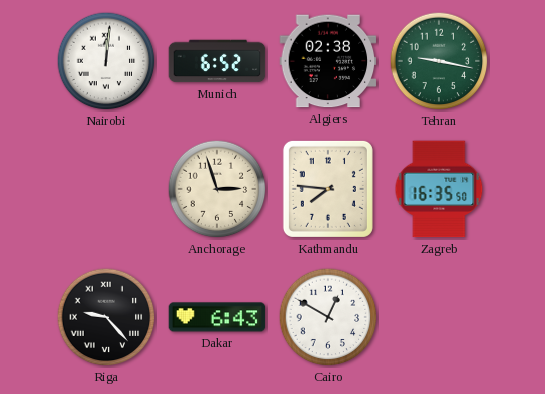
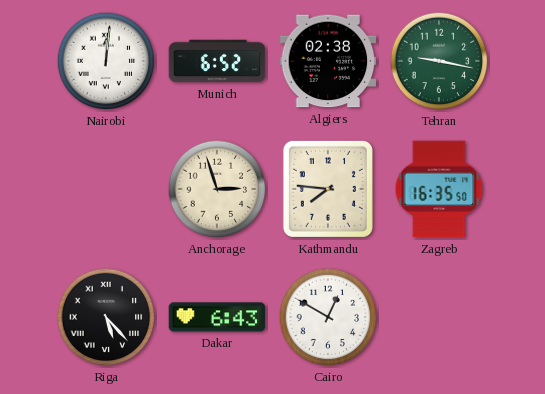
Riga: 9:23 -> 5:23
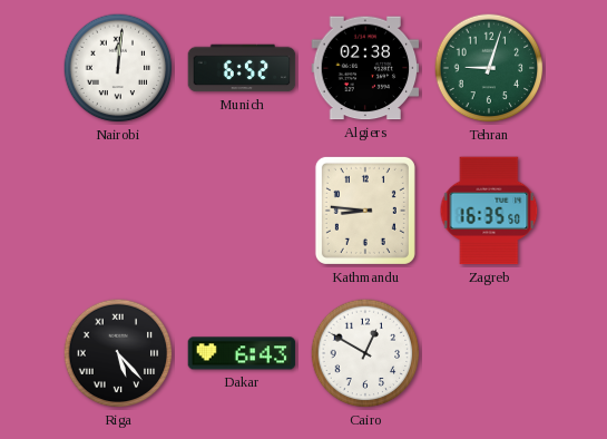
Tehran: 9:17 -> 9:03
Anchorage: 2:57 -> none
Kathmandu: 7:46 -> 8:46
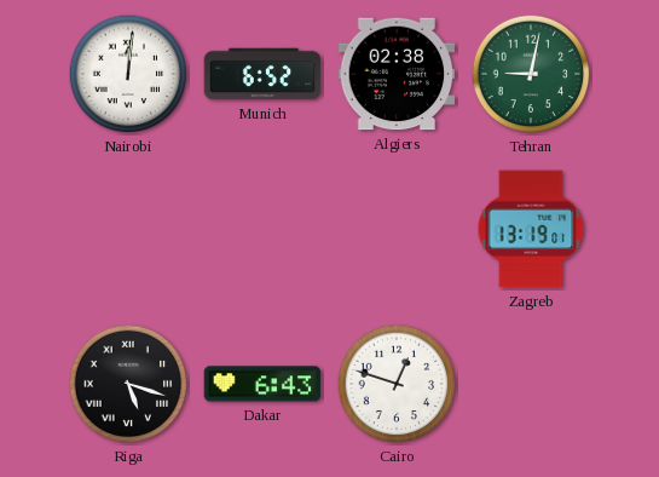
Tehran: 9:03 -> 9:02
Kathmandu: 8:46 -> none
Zagreb: 16:35 -> 13:19
Riga: 5:23 -> 5:18
Cairo: 12:50 -> 12:48
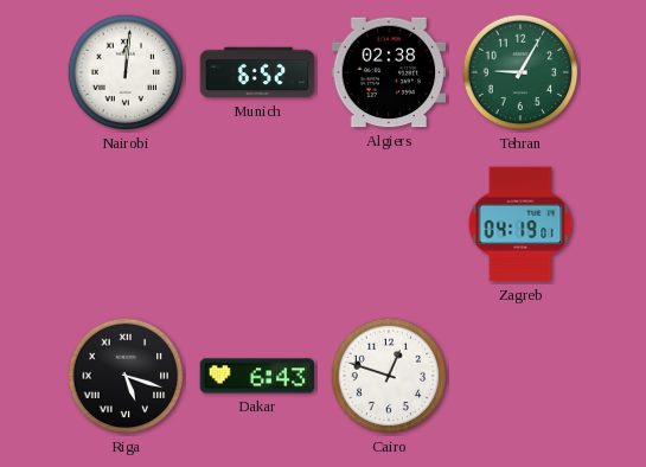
Tehran: 9:02 -> 9:05
Zagreb: 13:19 -> 04:19
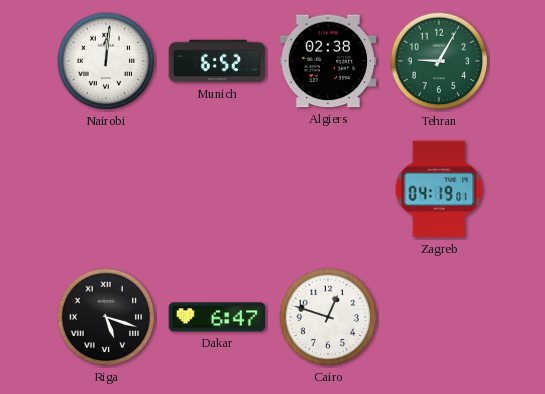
Dakar: 6:43 -> 6:47
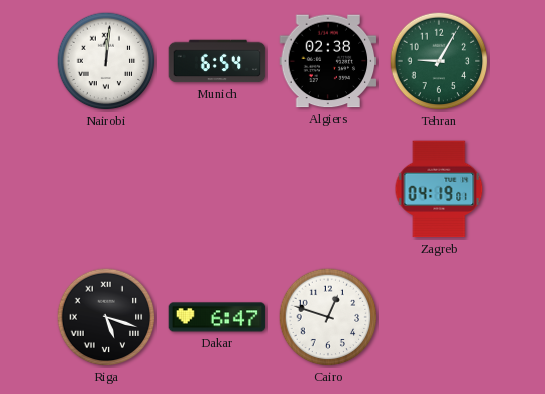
Munich: 6:52 -> 6:54
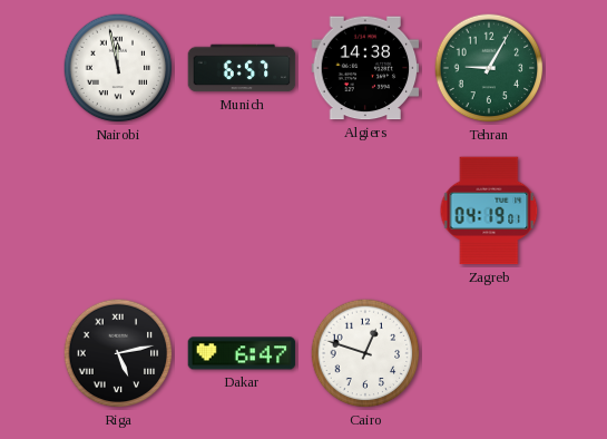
Nairobi: 12:01 -> 11:58
Munich: 6:54 -> 6:57
Algiers: 02:38 -> 14:38
Riga: 5:18 -> 5:13
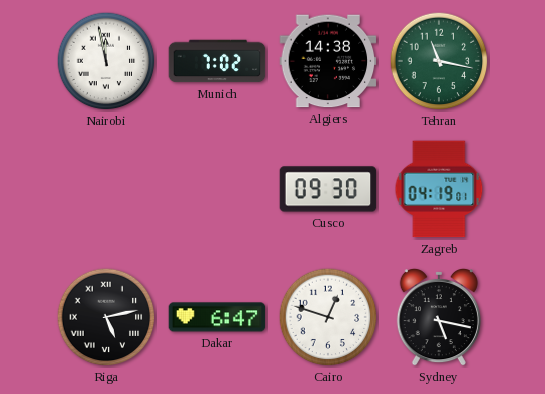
Munich: 6:57 -> 7:02
Tehran: 9:05 -> 11:17
Cusco: none -> 09:30
Sydney: none -> 5:17
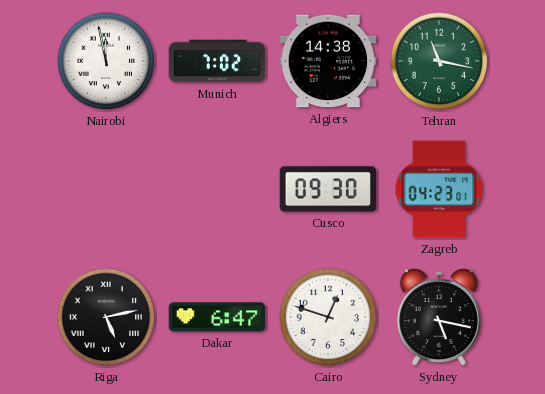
Zagreb: 04:19 -> 04:23
